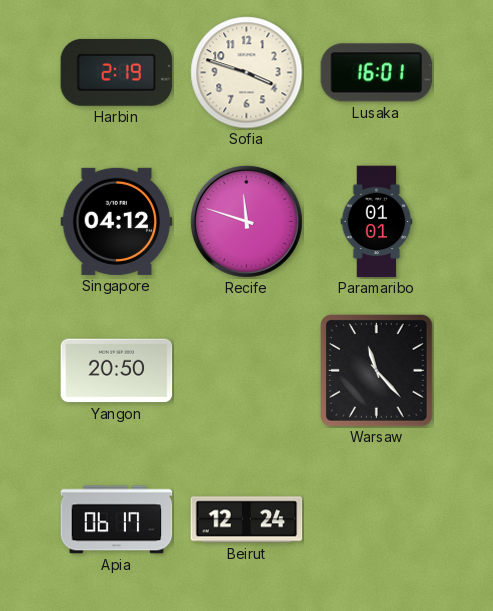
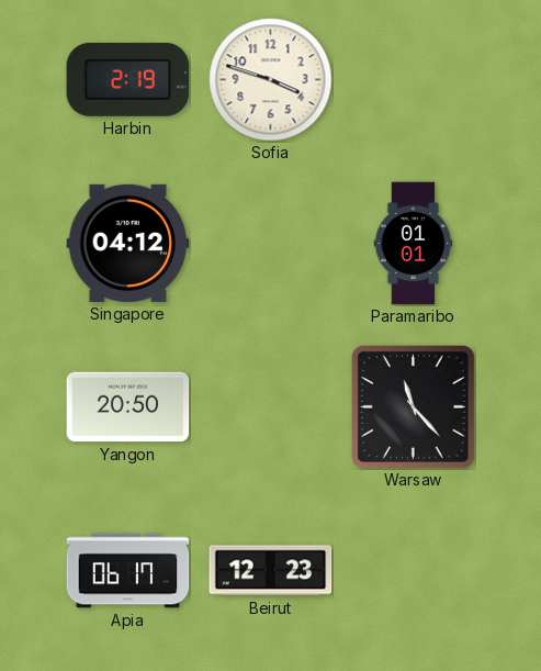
Lusaka: 16:01 -> none
Recife: 11:48 -> none
Beirut: 12:24 -> 12:23
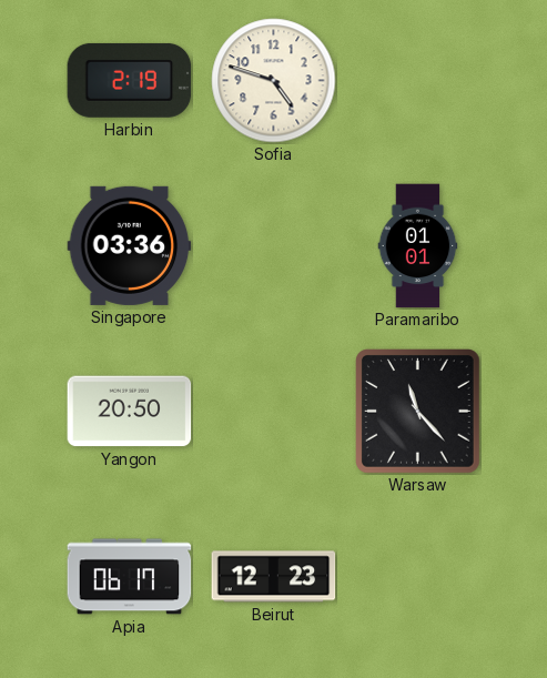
Sofia: 3:48 -> 4:48
Singapore: 04:12 -> 03:36
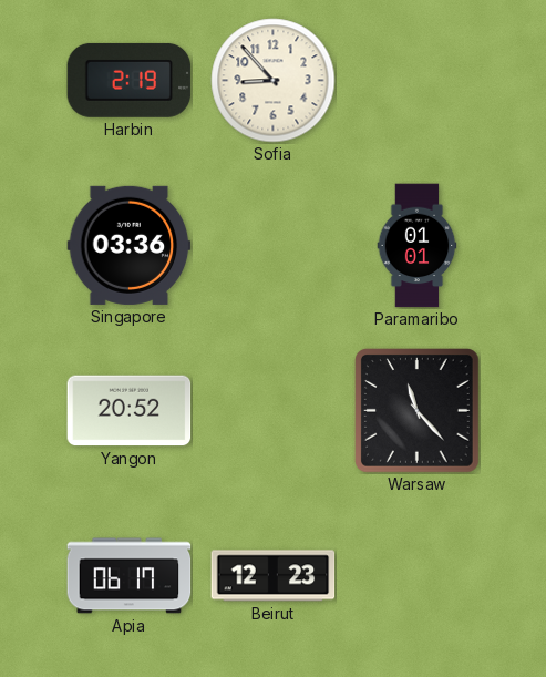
Sofia: 4:48 -> 8:53
Yangon: 20:50 -> 20:52
